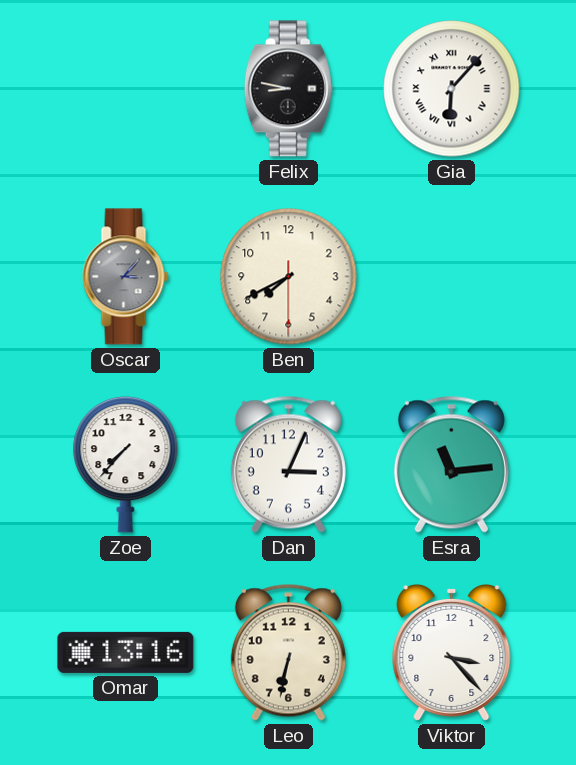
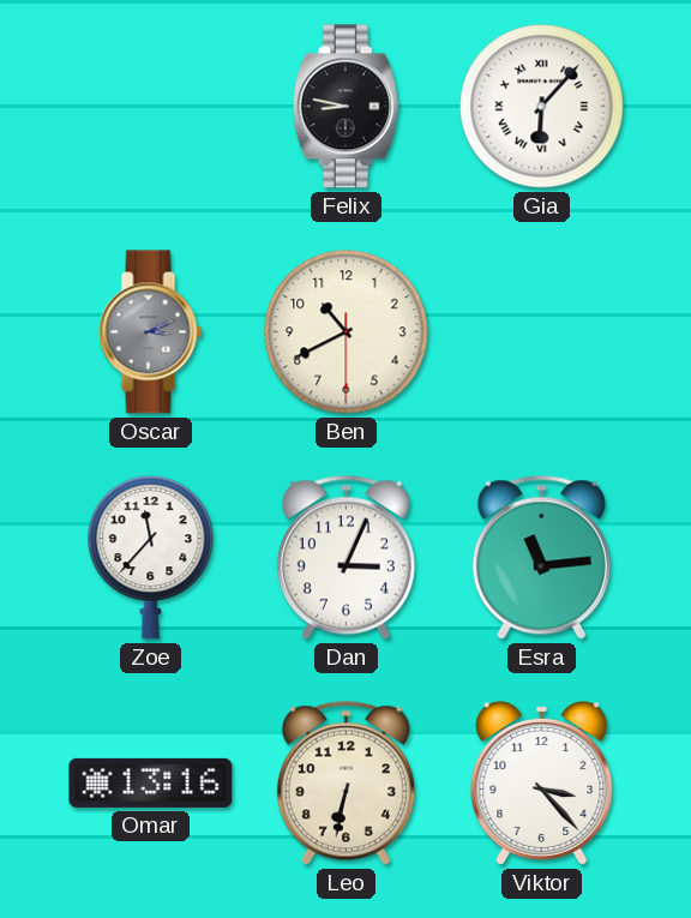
Oscar: 3:07 -> 3:11
Ben: 7:40 -> 10:40
Zoe: 7:37 -> 11:37
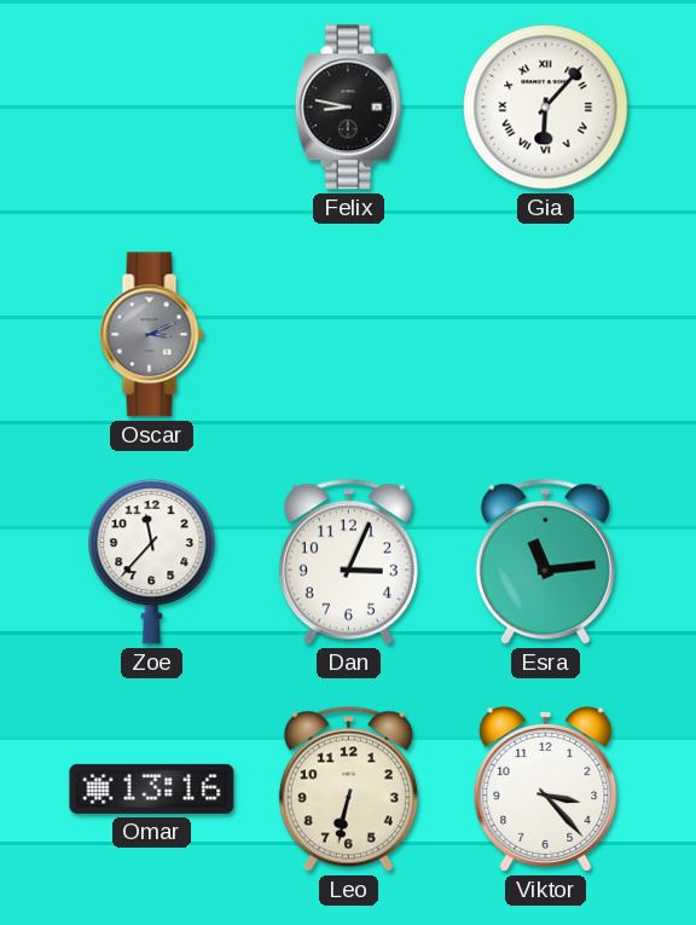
Ben: 10:40 -> none
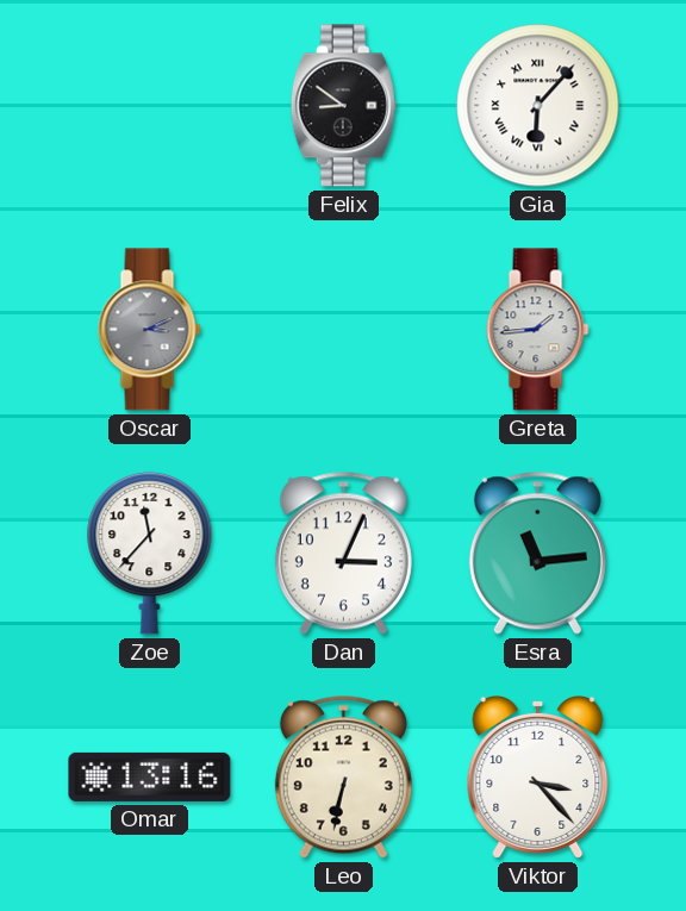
Felix: 8:47 -> 8:51
Greta: none -> 1:44
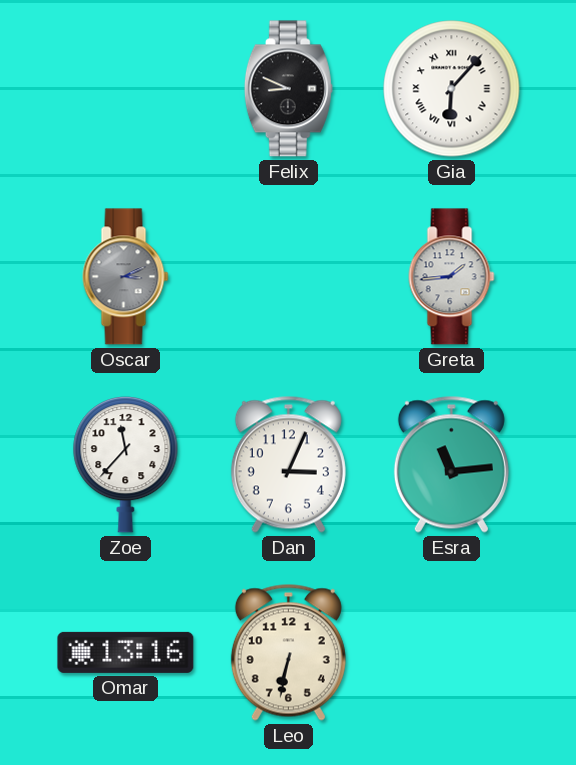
Felix: 8:51 -> 8:49
Viktor: 3:23 -> none
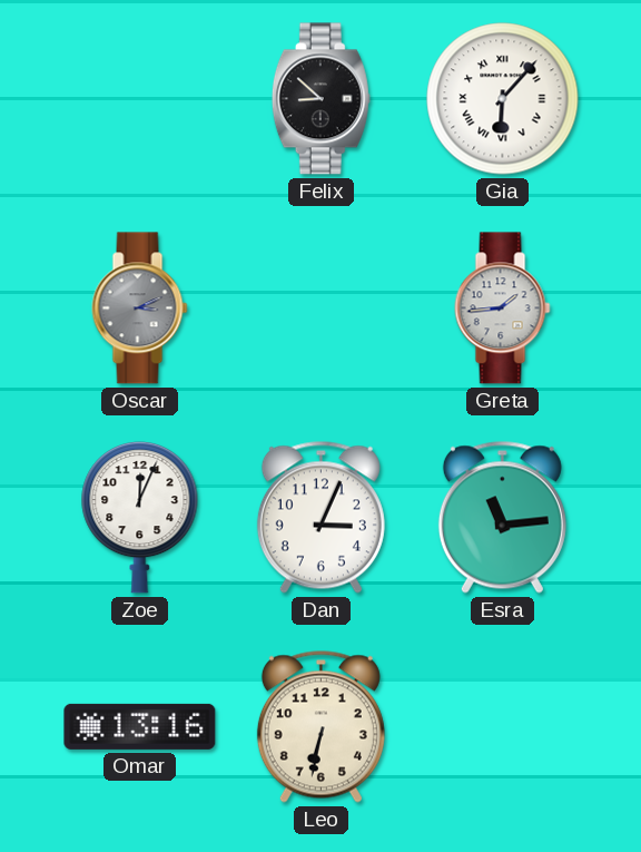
Felix: 8:49 -> 8:52
Zoe: 11:37 -> 12:04
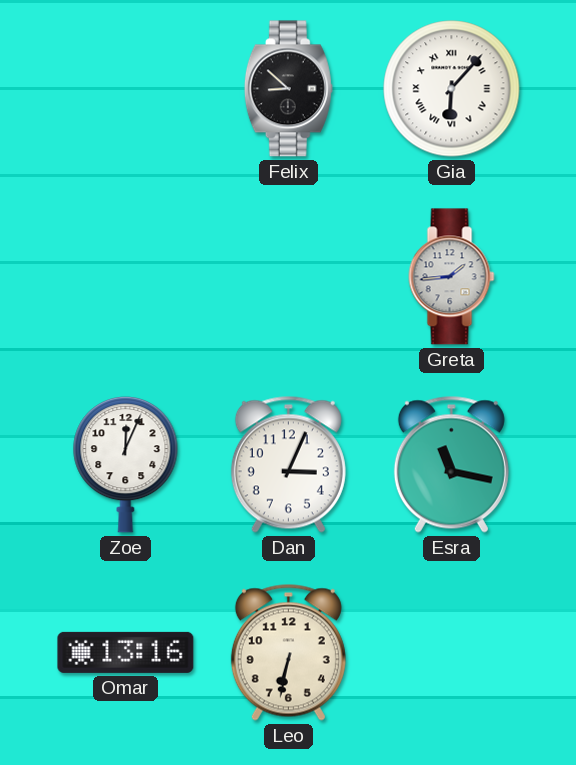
Oscar: 3:11 -> none
Esra: 11:14 -> 11:17
